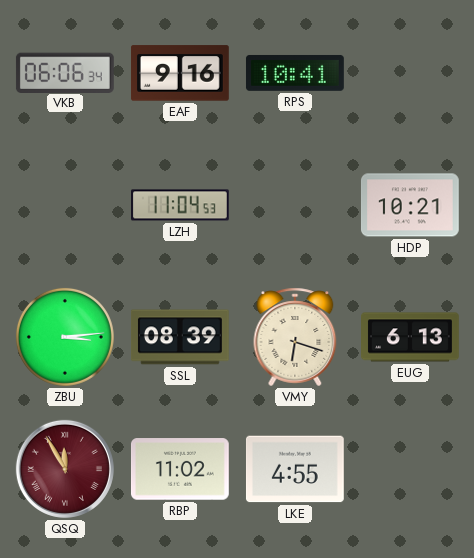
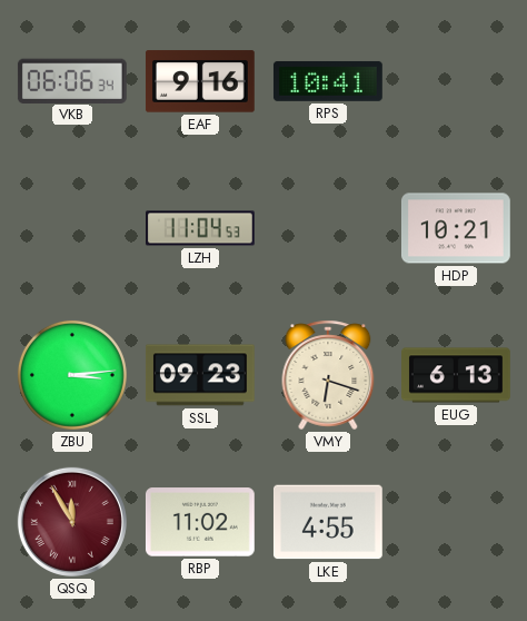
SSL: 08:39 -> 09:23
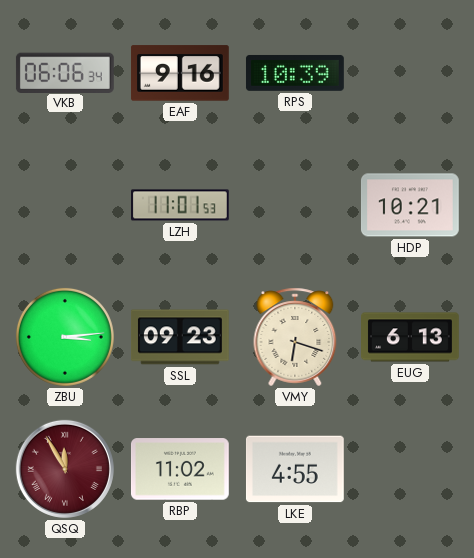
RPS: 10:41 -> 10:39
LZH: 11:04 -> 11:01
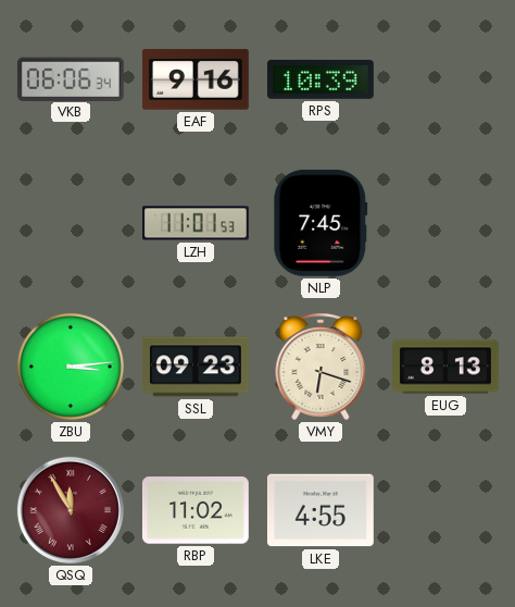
NLP: none -> 7:45
HDP: 10:21 -> none
EUG: 6:13 -> 8:13
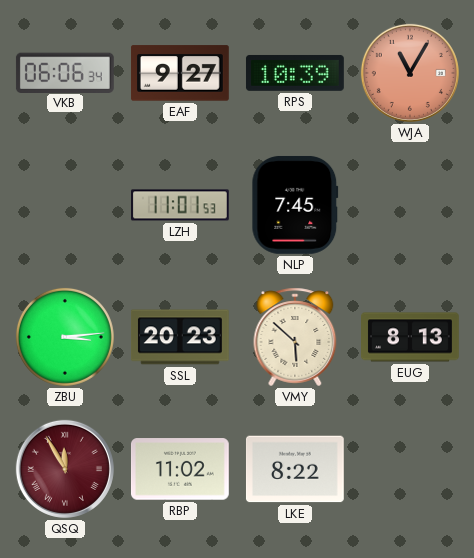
EAF: 9:16 -> 9:27
WJA: none -> 11:05
SSL: 09:23 -> 20:23
VMY: 6:18 -> 5:52
LKE: 4:55 -> 8:22
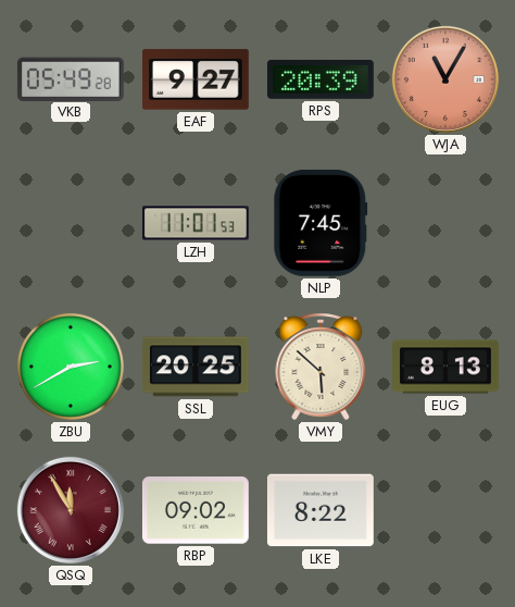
VKB: 06:06 -> 05:49
RPS: 10:39 -> 20:39
ZBU: 3:14 -> 2:40
SSL: 20:23 -> 20:25
RBP: 11:02 -> 09:02
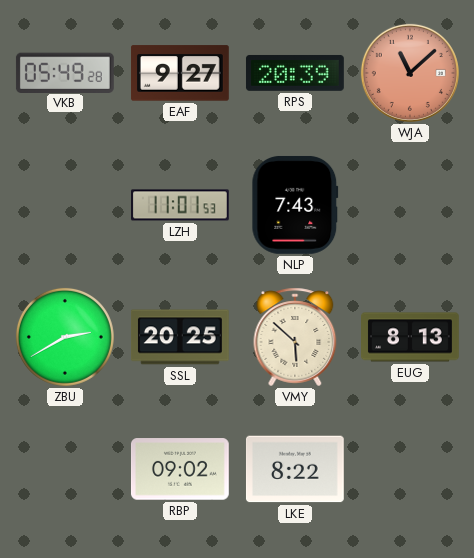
WJA: 11:05 -> 11:08
NLP: 7:45 -> 7:43
QSQ: 11:55 -> none
